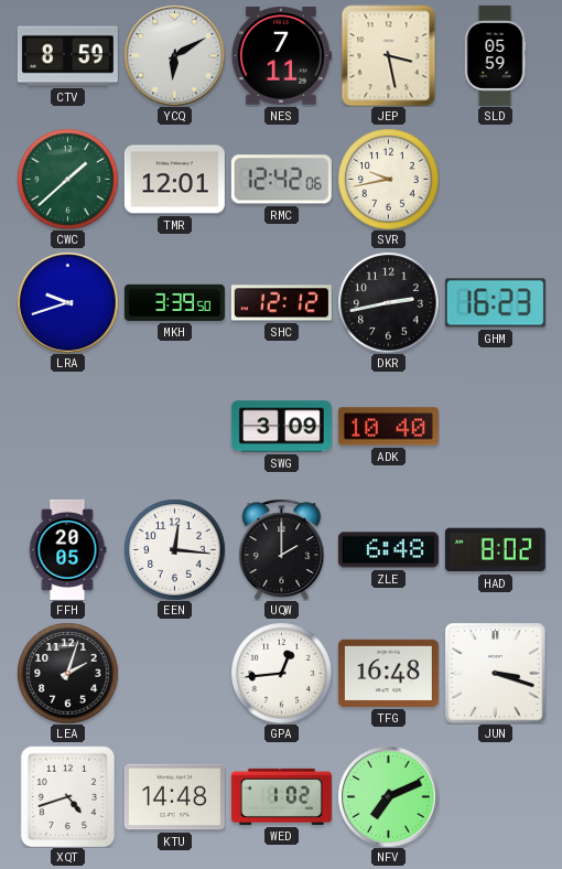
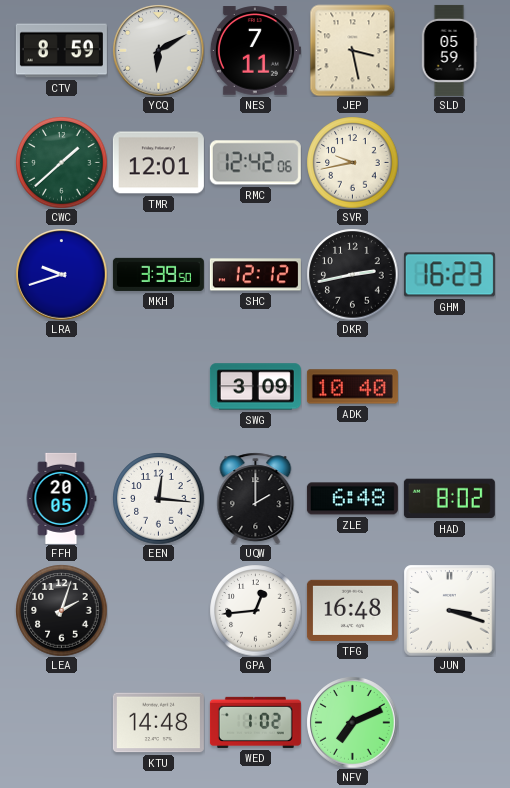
XQT: 4:42 -> none
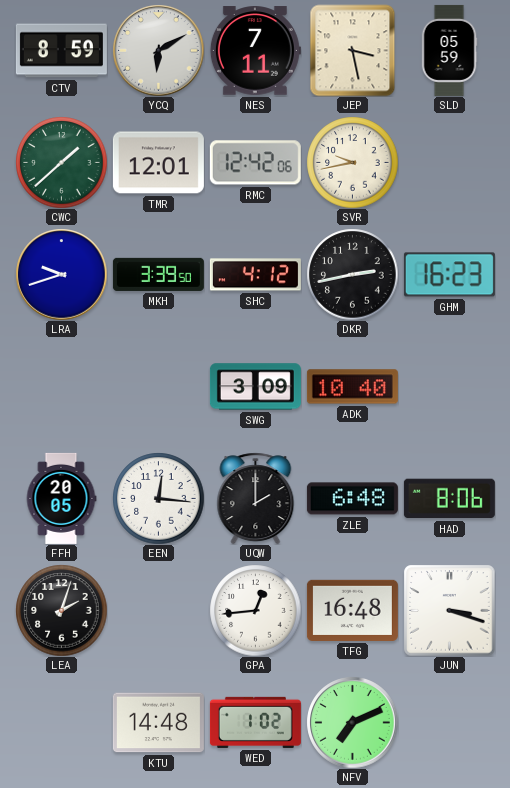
SHC: 12:12 -> 4:12
HAD: 8:02 -> 8:06
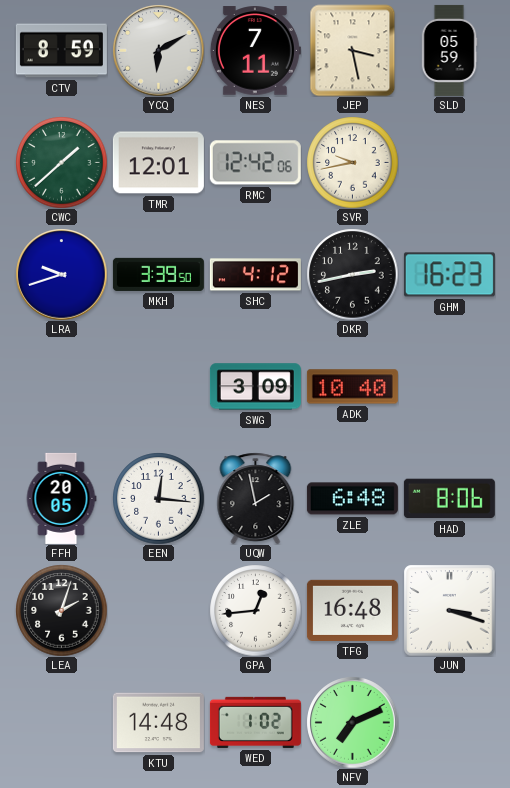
UQW: 2:00 -> 1:58
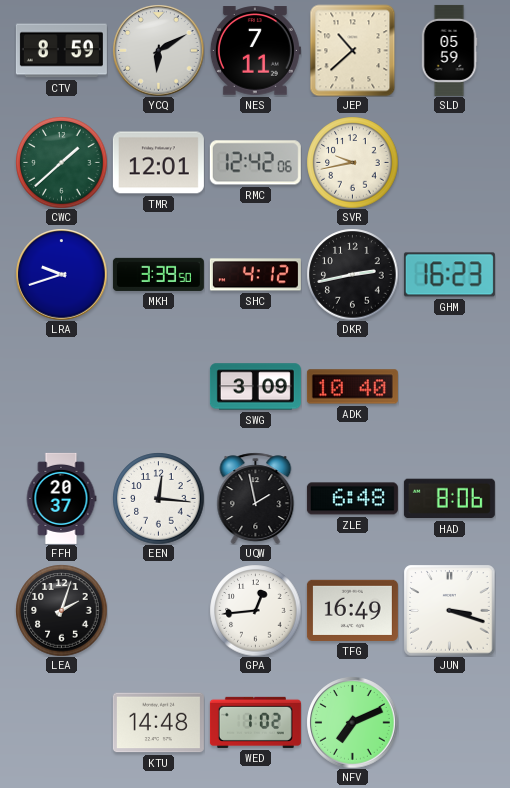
JEP: 3:28 -> 10:38
FFH: 20:05 -> 20:37
TFG: 16:48 -> 16:49
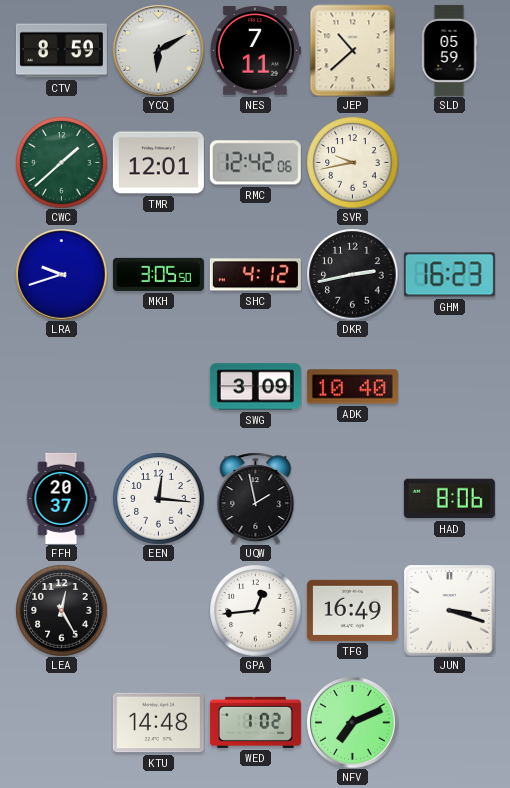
MKH: 3:39 -> 3:05
ZLE: 6:48 -> none
LEA: 2:03 -> 12:25
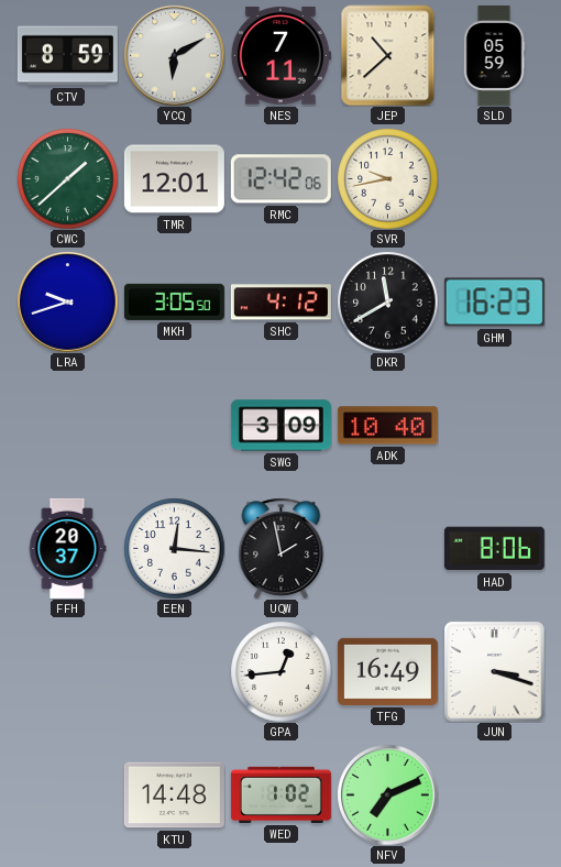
DKR: 2:43 -> 11:40
LEA: 12:25 -> none
